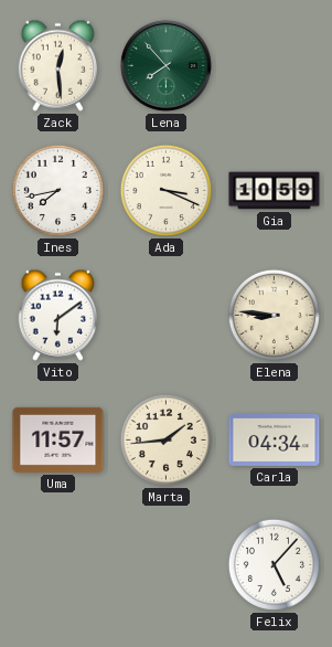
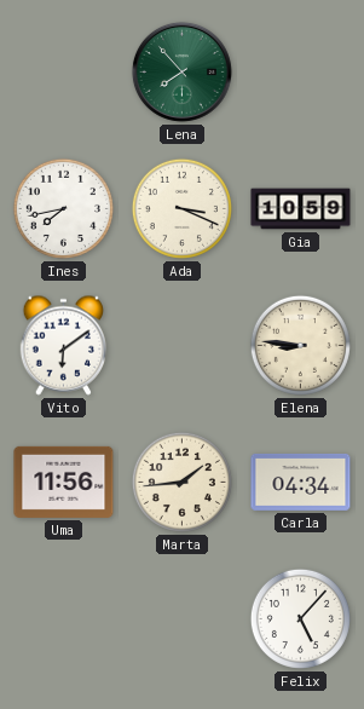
Zack: 12:29 -> none
Uma: 11:57 -> 11:56
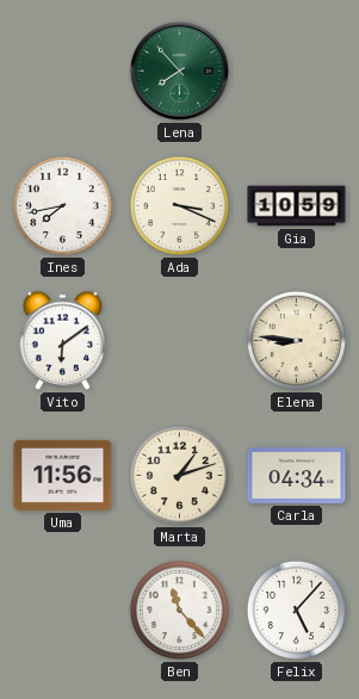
Marta: 1:44 -> 1:12
Ben: none -> 11:23
